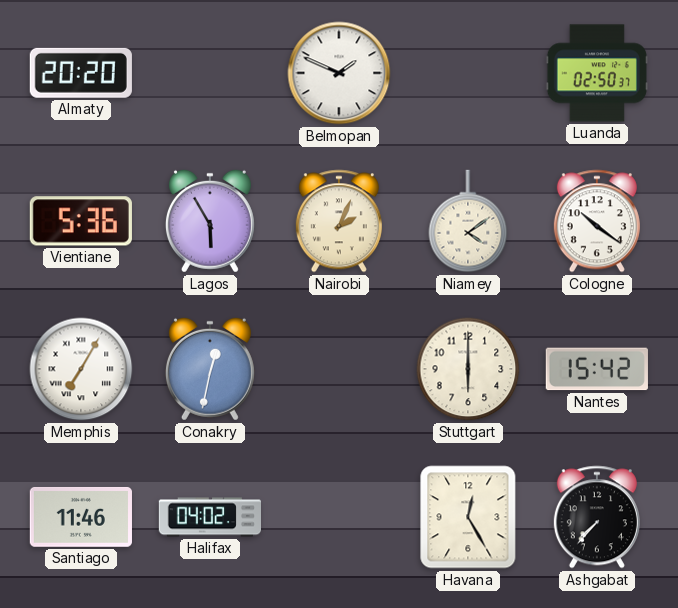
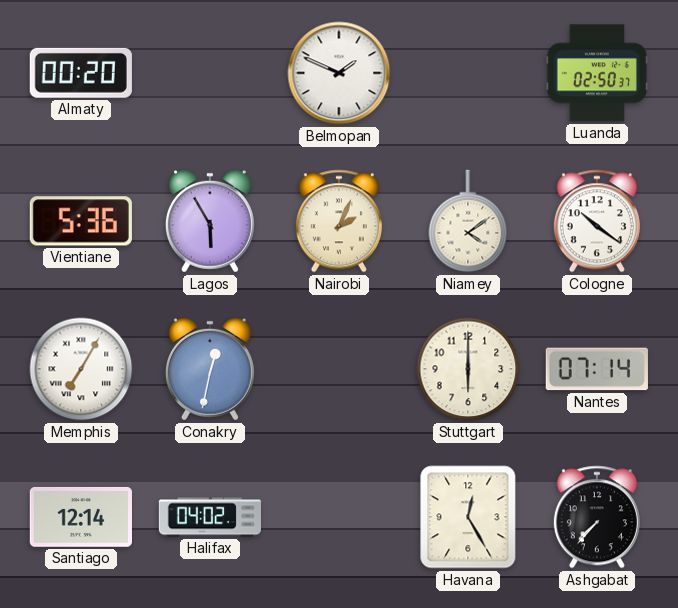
Almaty: 20:20 -> 00:20
Nantes: 15:42 -> 07:14
Santiago: 11:46 -> 12:14
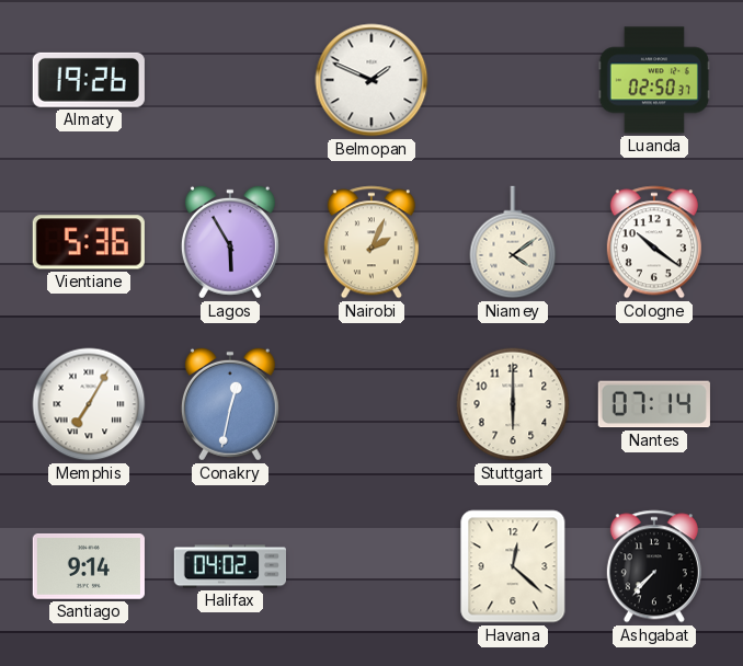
Almaty: 00:20 -> 19:26
Santiago: 12:14 -> 9:14
Havana: 12:25 -> 12:22
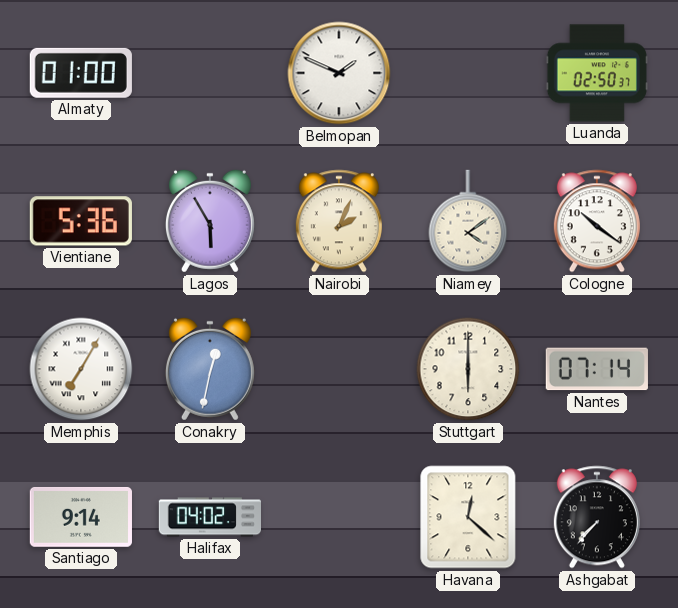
Almaty: 19:26 -> 01:00
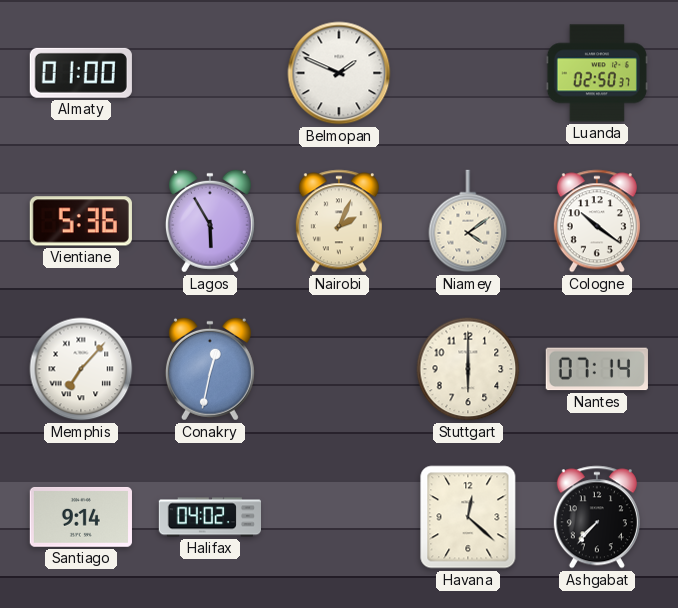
Memphis: 7:05 -> 7:07
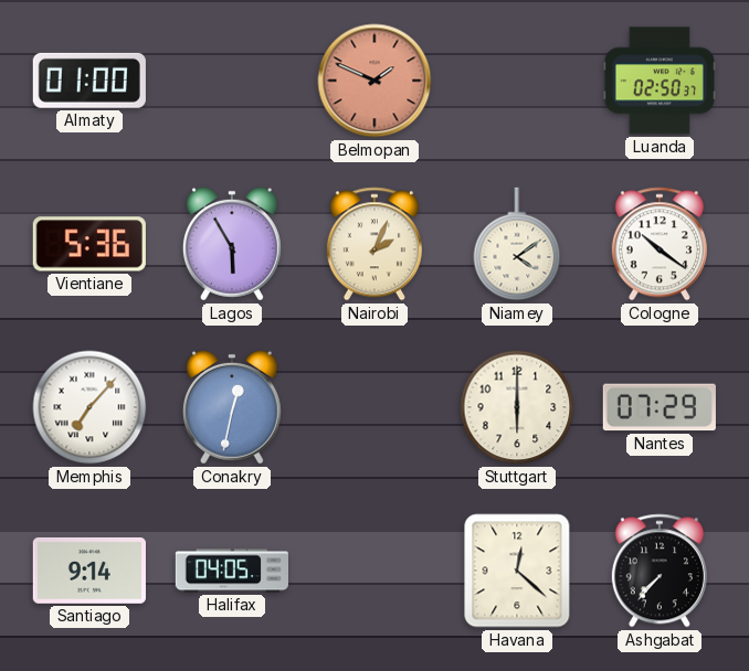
Belmopan dial: white -> salmon
Nantes: 07:14 -> 07:29
Halifax: 04:02 -> 04:05
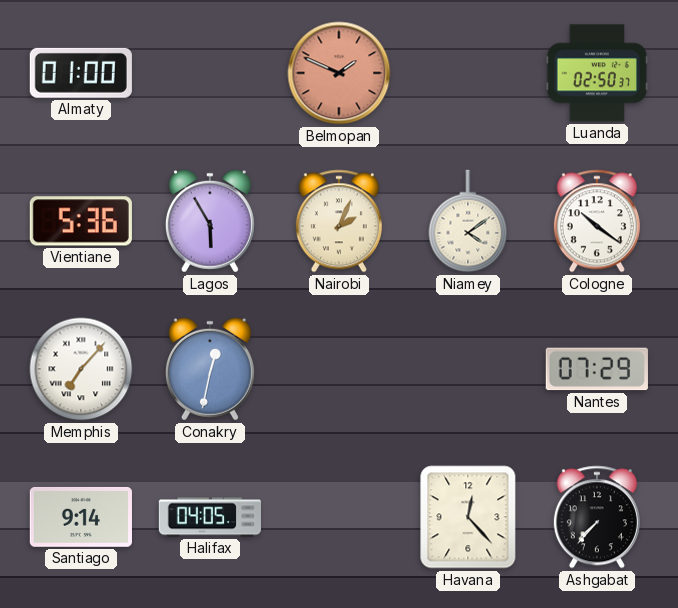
Stuttgart: 6:00 -> none
Havana: 12:22 -> 12:23
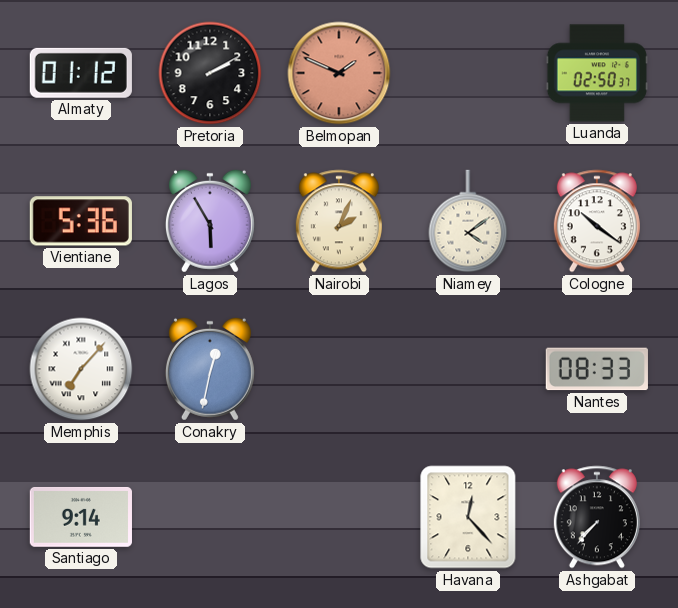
Almaty: 01:00 -> 01:12
Pretoria: none -> 2:10
Nantes: 07:29 -> 08:33
Halifax: 04:05 -> none
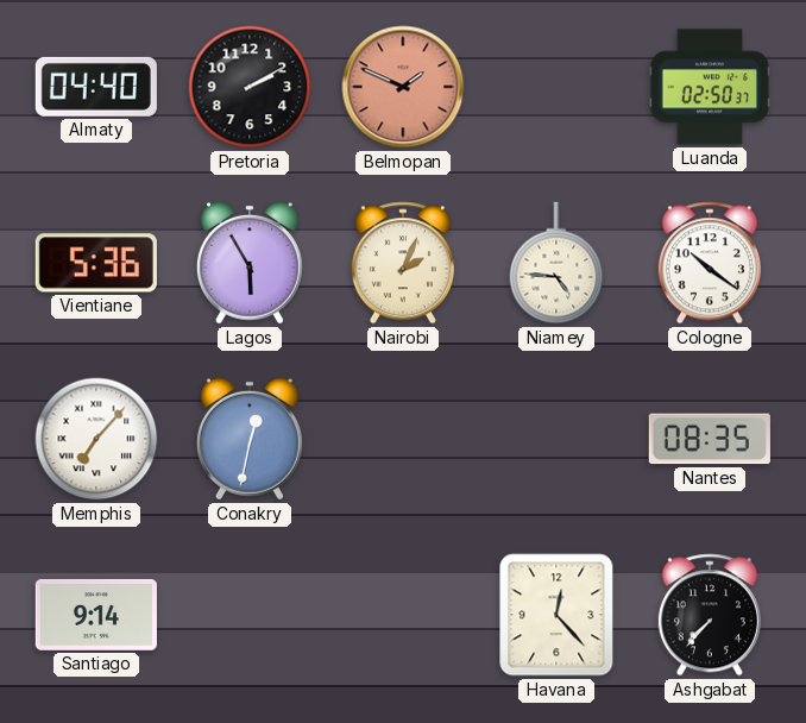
Almaty: 01:12 -> 04:40
Niamey: 4:09 -> 4:46
Nantes: 08:33 -> 08:35
